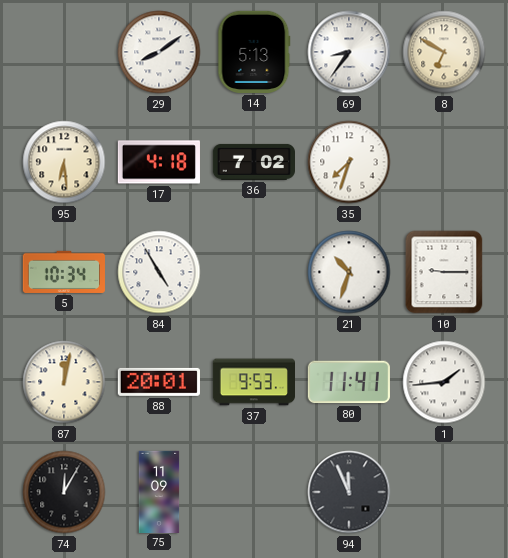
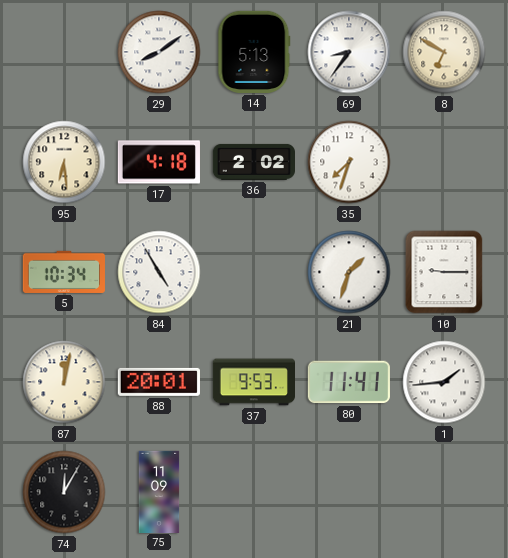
36: 7:02 -> 2:02
21: 10:33 -> 1:33
94: 11:56 -> none
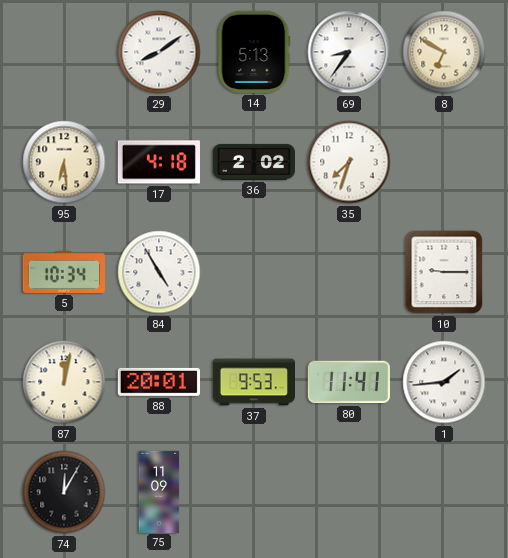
21: 1:33 -> none
